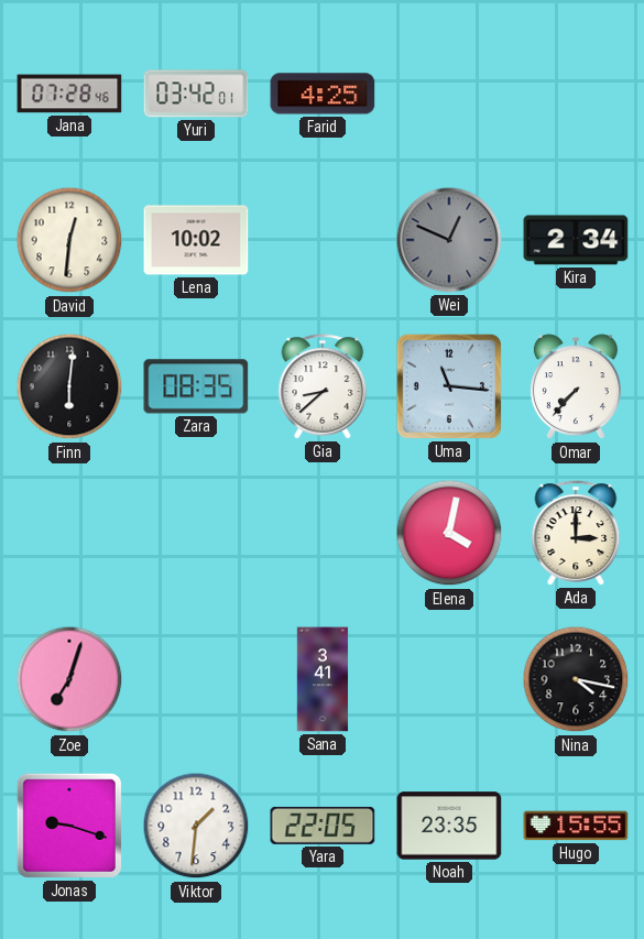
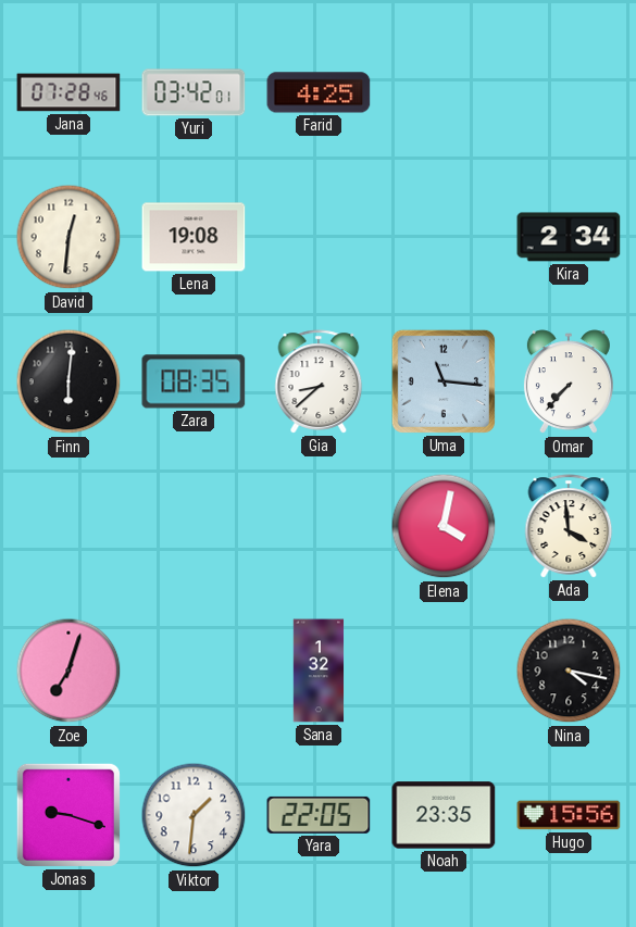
Lena: 10:02 -> 19:08
Wei: 12:49 -> none
Ada: 3:00 -> 3:59
Sana: 3:41 -> 1:32
Hugo: 15:55 -> 15:56
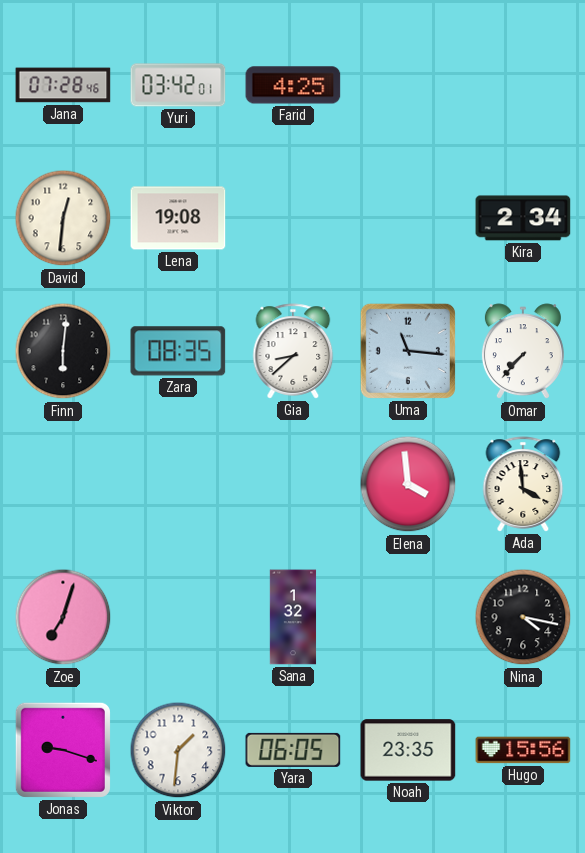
Elena: 4:02 -> 3:59
Yara: 22:05 -> 06:05
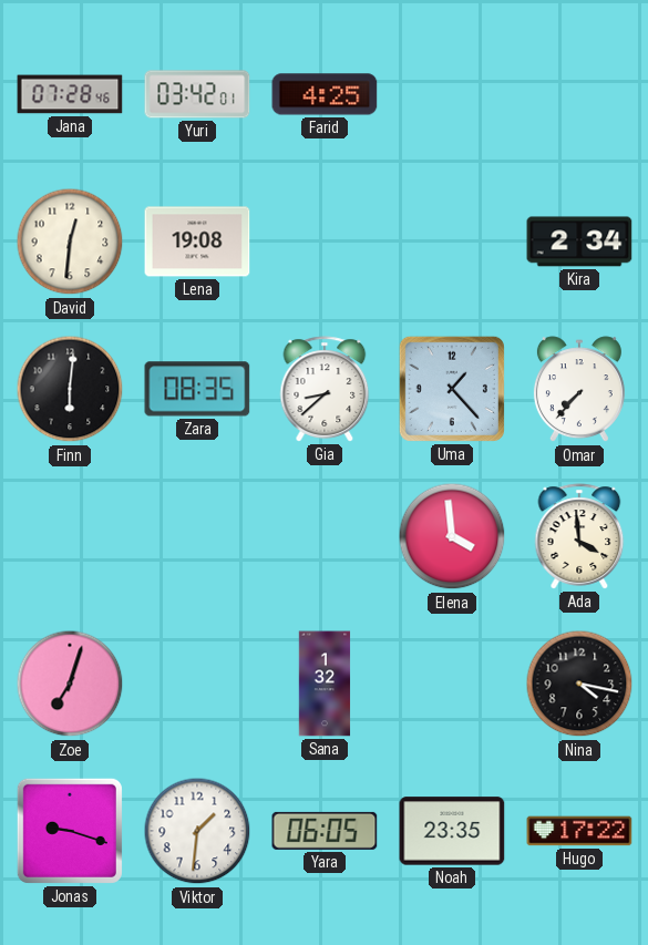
Uma: 11:16 -> 1:23
Hugo: 15:56 -> 17:22
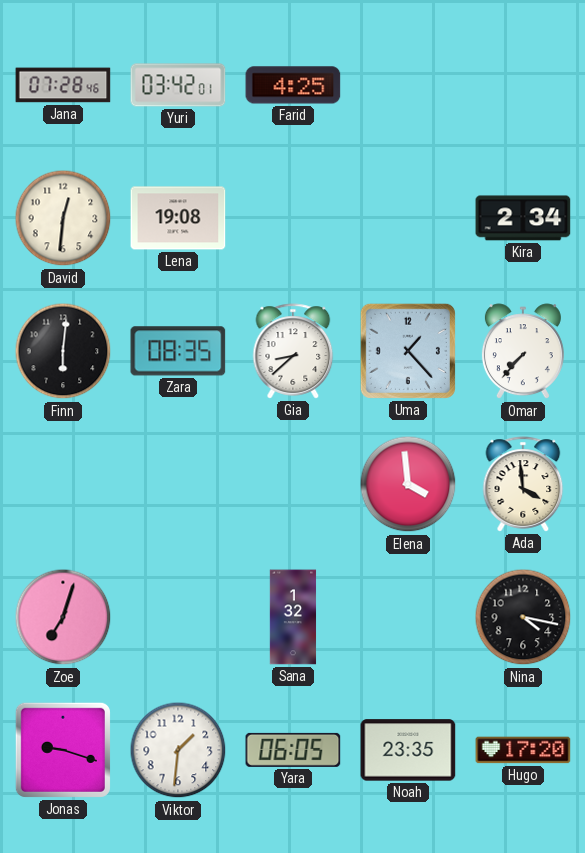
Hugo: 17:22 -> 17:20
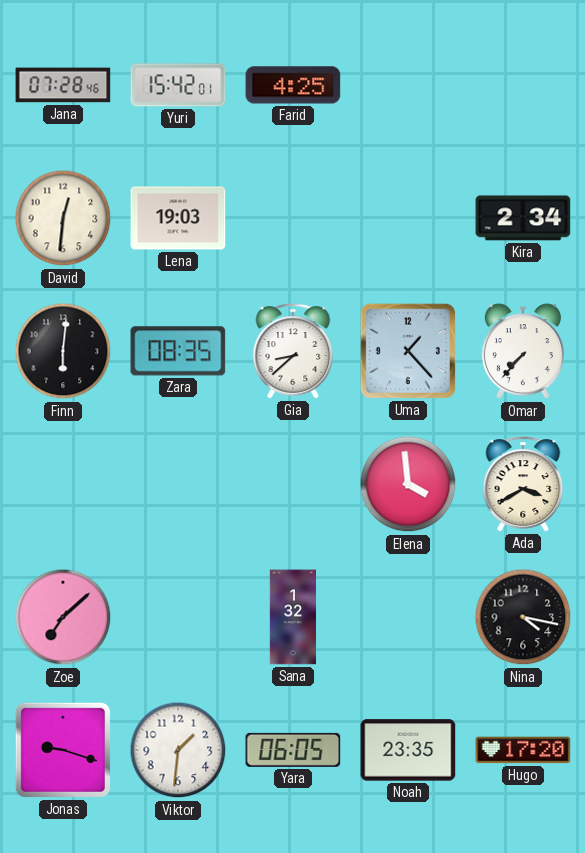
Yuri: 03:42 -> 15:42
Lena: 19:08 -> 19:03
Ada: 3:59 -> 3:40
Zoe: 7:03 -> 7:08
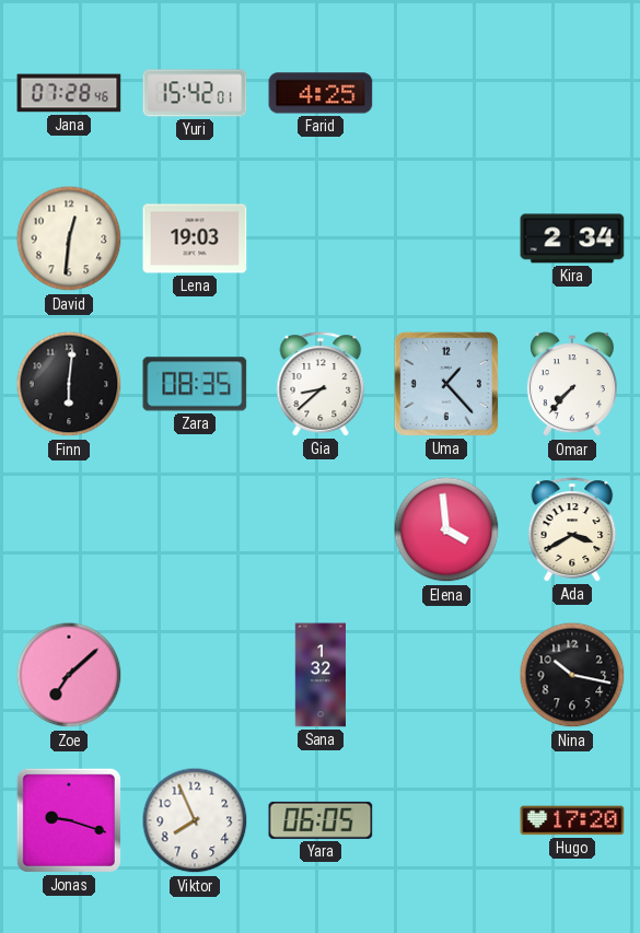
Nina: 4:17 -> 10:17
Viktor: 1:31 -> 7:56
Noah: 23:35 -> none
